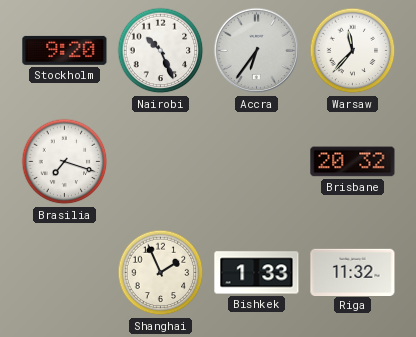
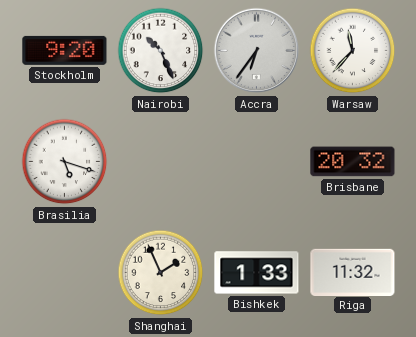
Brasilia: 7:18 -> 5:18
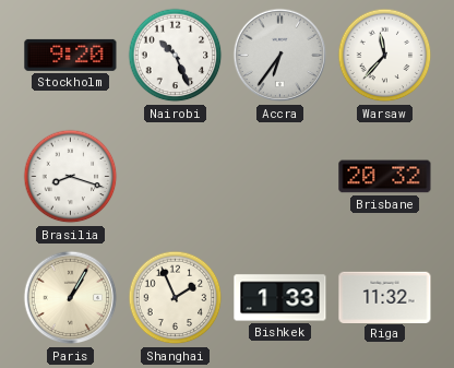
Brasilia: 5:18 -> 8:18
Paris: none -> 1:05
